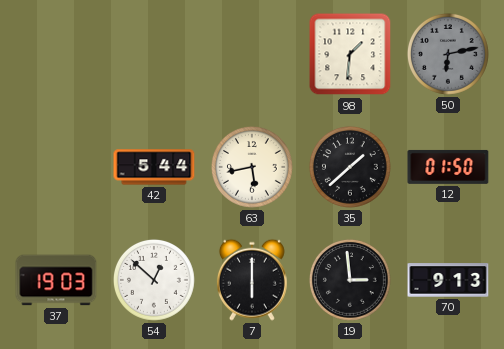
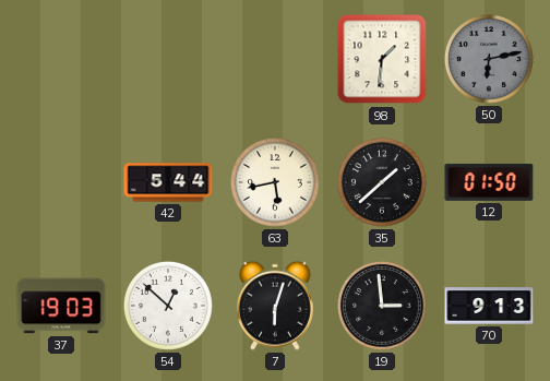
7: 6:00 -> 6:03
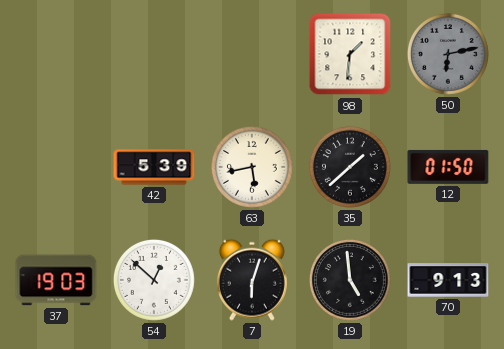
42: 5:44 -> 5:39
19: 2:59 -> 4:59
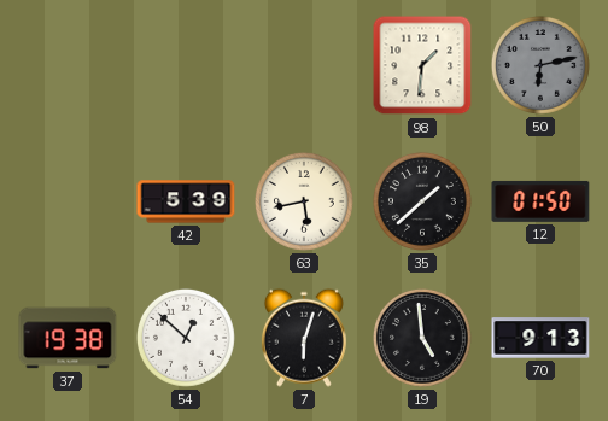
37: 19:03 -> 19:38
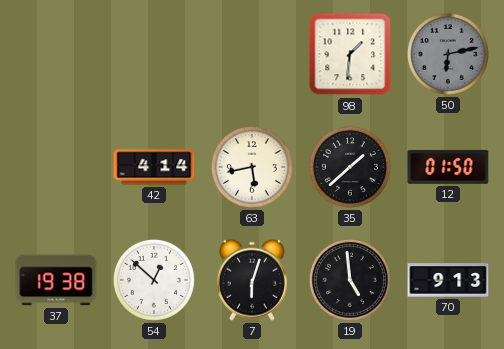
42: 5:39 -> 4:14
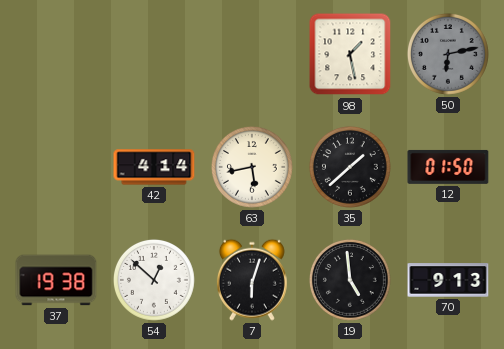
98: 1:31 -> 1:28
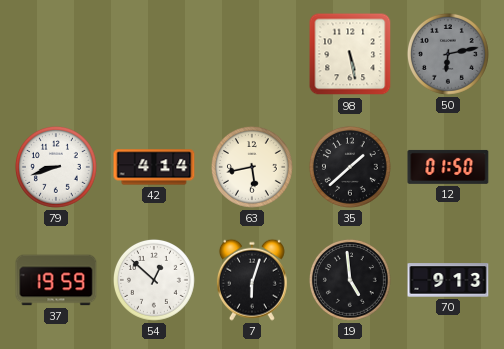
98: 1:28 -> 5:28
79: none -> 8:42
37: 19:38 -> 19:59
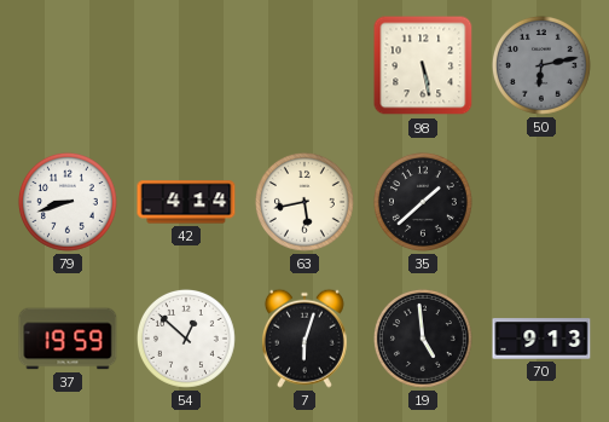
12: 01:50 -> none
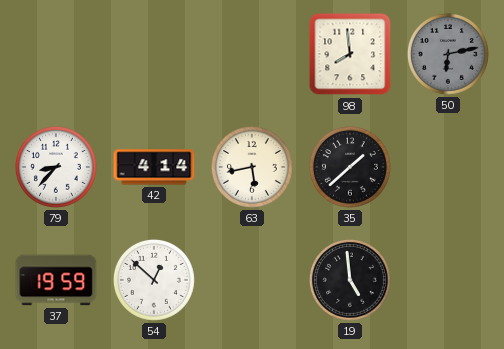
98: 5:28 -> 7:59
79: 8:42 -> 8:37
7: 6:03 -> none
70: 9:13 -> none
